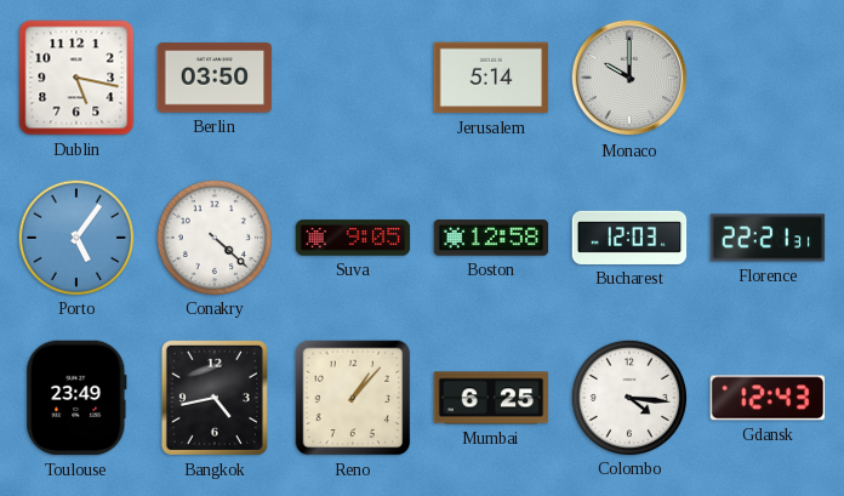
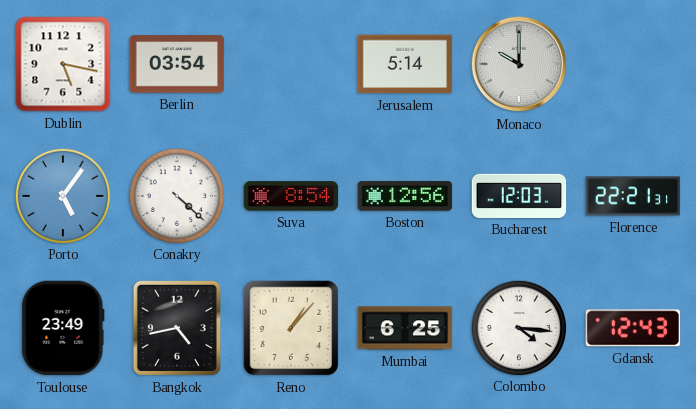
Berlin: 03:50 -> 03:54
Suva: 9:05 -> 8:54
Boston: 12:58 -> 12:56
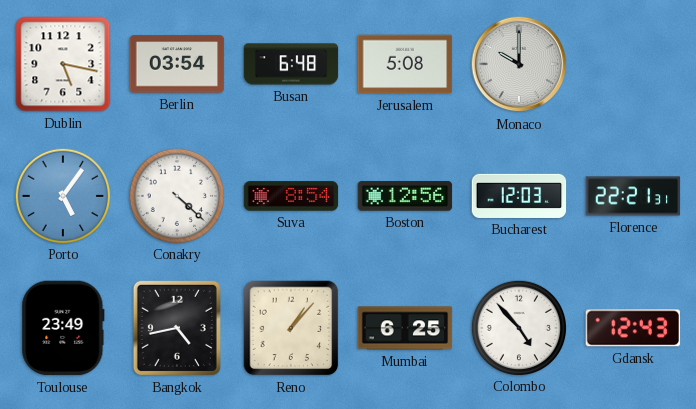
Busan: none -> 6:48
Jerusalem: 5:14 -> 5:08
Colombo: 4:16 -> 4:53
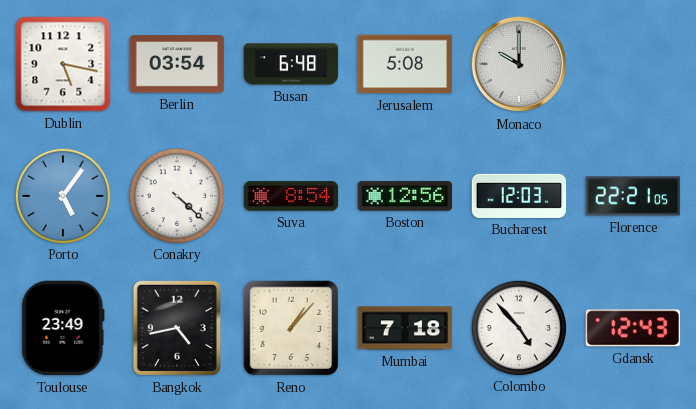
Florence: 22:21:31 -> 22:21:05
Mumbai: 6:25 -> 7:18
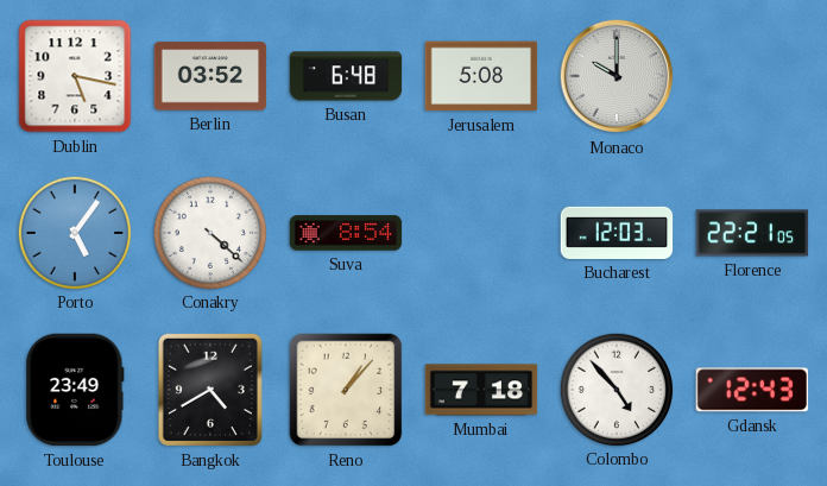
Berlin: 03:54 -> 03:52
Boston: 12:56 -> none
Bangkok: 4:43 -> 4:40
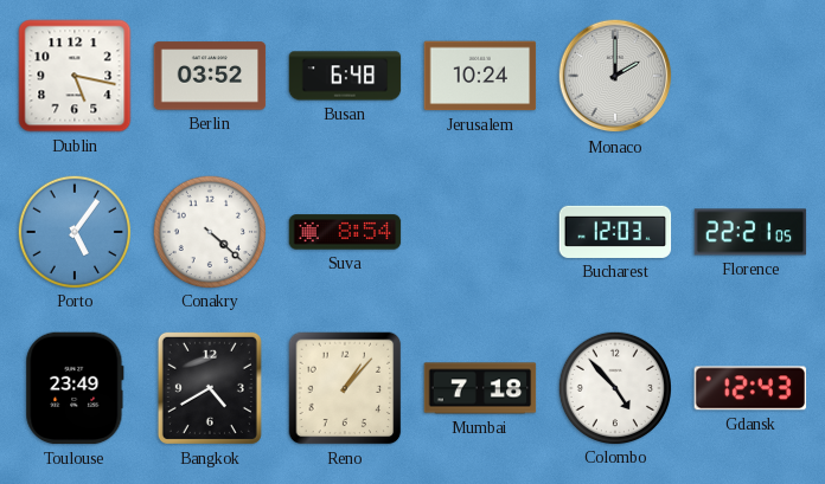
Jerusalem: 5:08 -> 10:24
Monaco: 10:00 -> 2:00
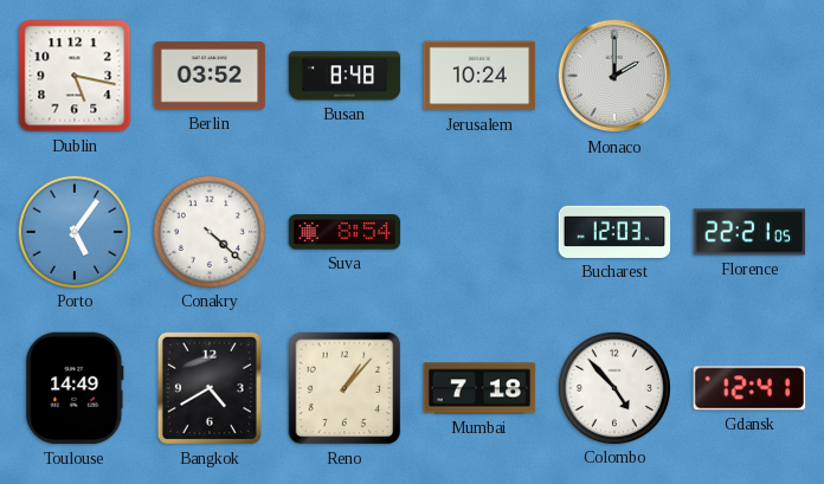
Busan: 6:48 -> 8:48
Toulouse: 23:49 -> 14:49
Gdansk: 12:43 -> 12:41
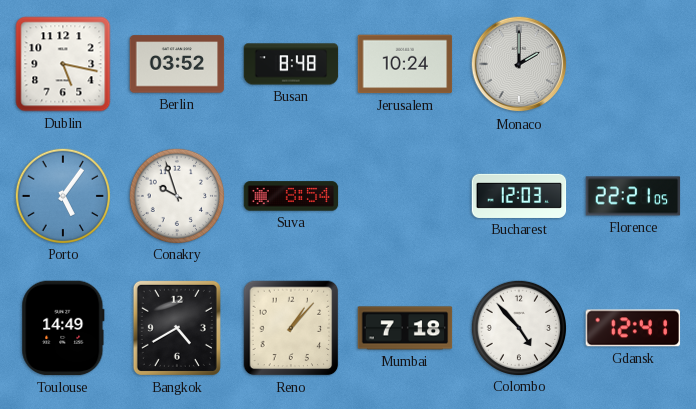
Conakry: 4:22 -> 9:57
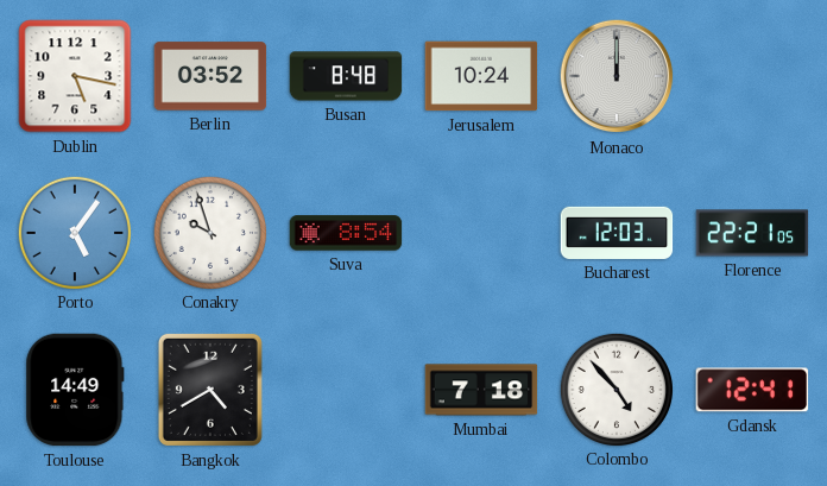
Monaco: 2:00 -> 12:00
Reno: 1:07 -> none
